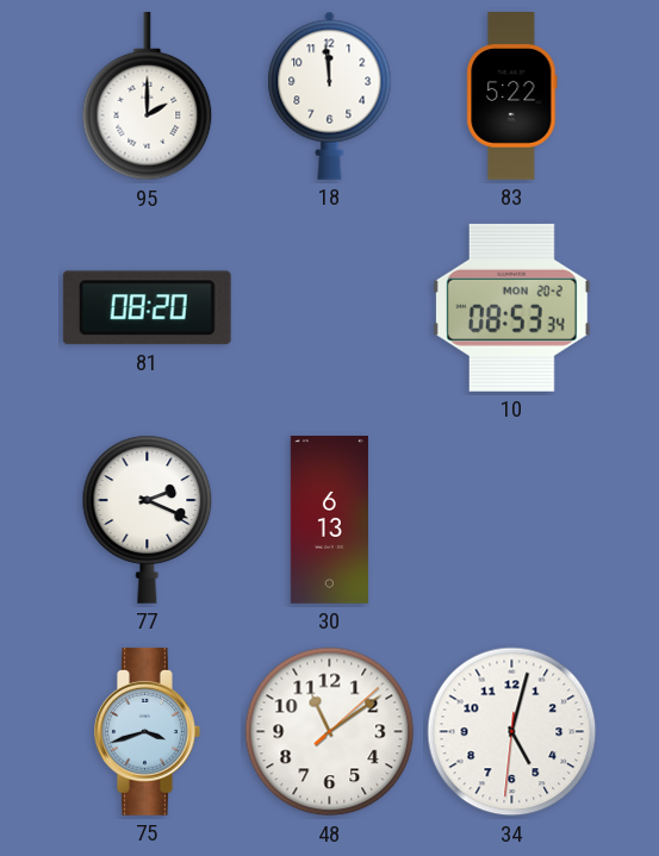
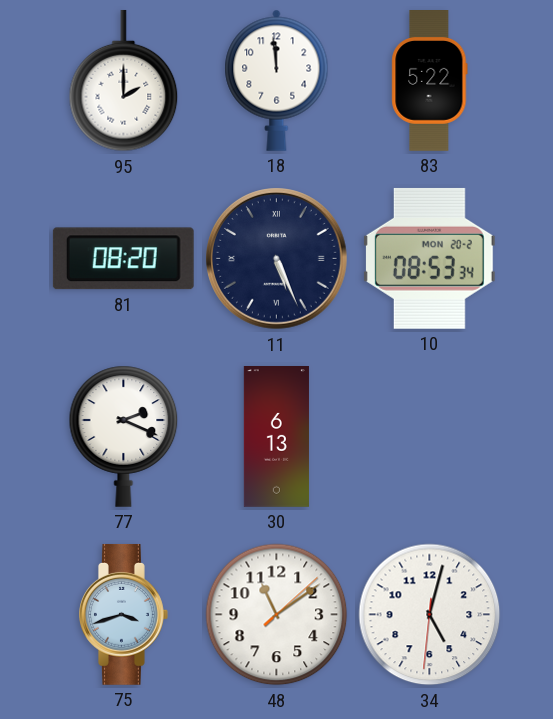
11: none -> 5:26
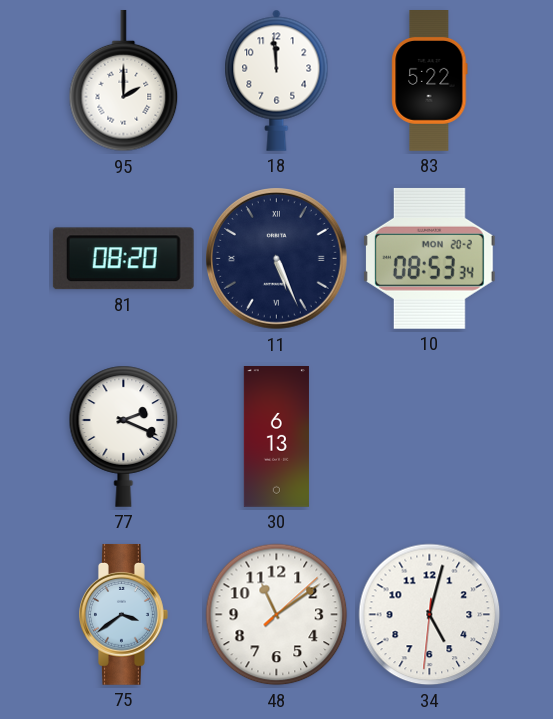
75: 3:42 -> 3:39
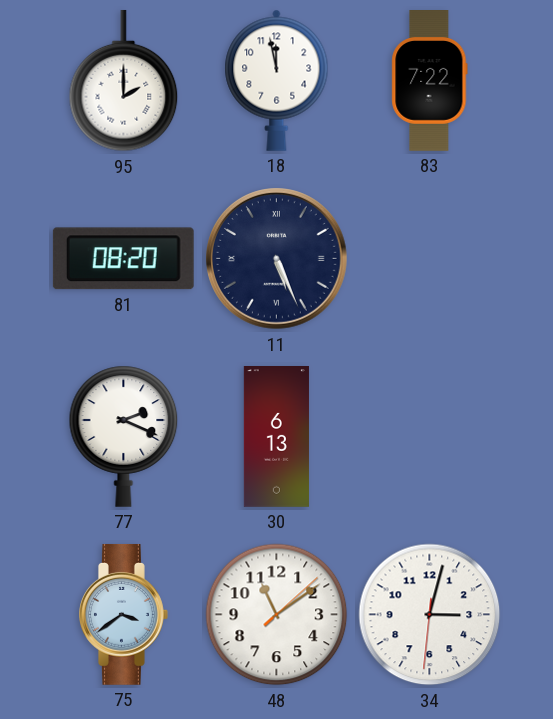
18: 11:59 -> 11:58
83: 5:22 -> 7:22
10: 08:53 -> none
34: 5:02 -> 3:02
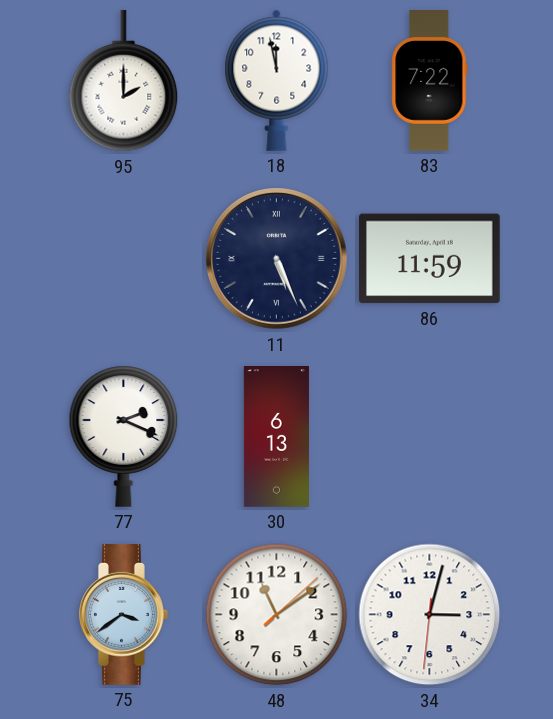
81: 08:20 -> none
86: none -> 11:59
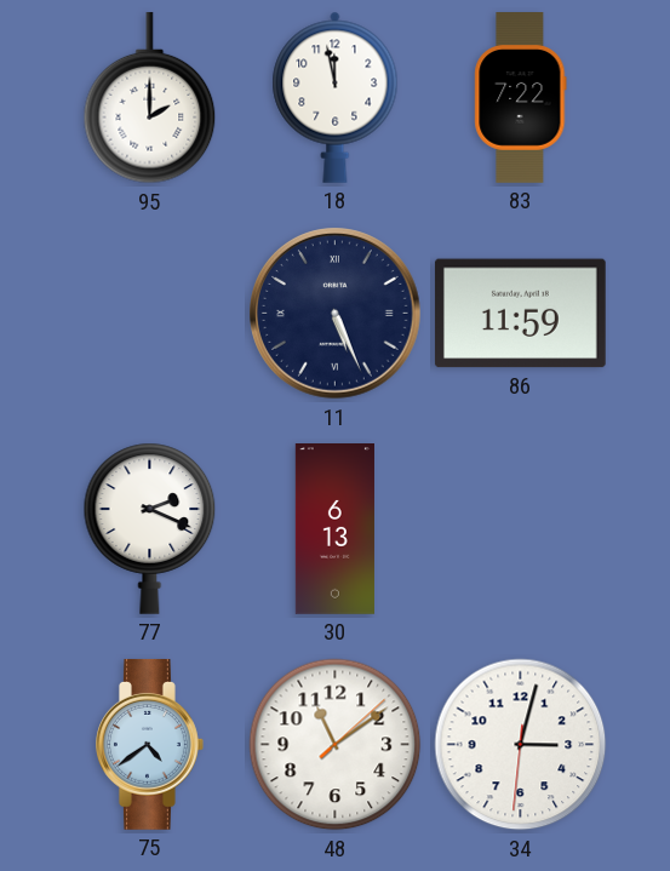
75: 3:39 -> 4:39
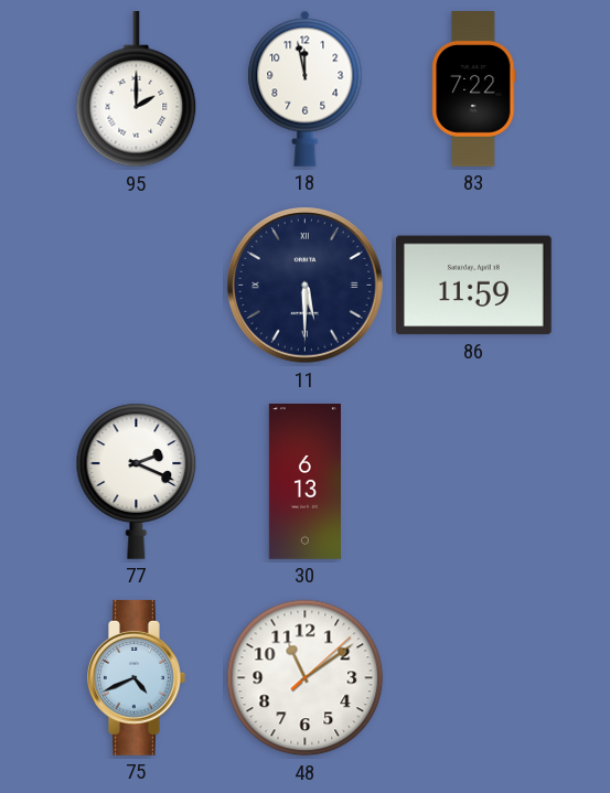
11: 5:26 -> 5:30
75: 4:39 -> 4:41
34: 3:02 -> none
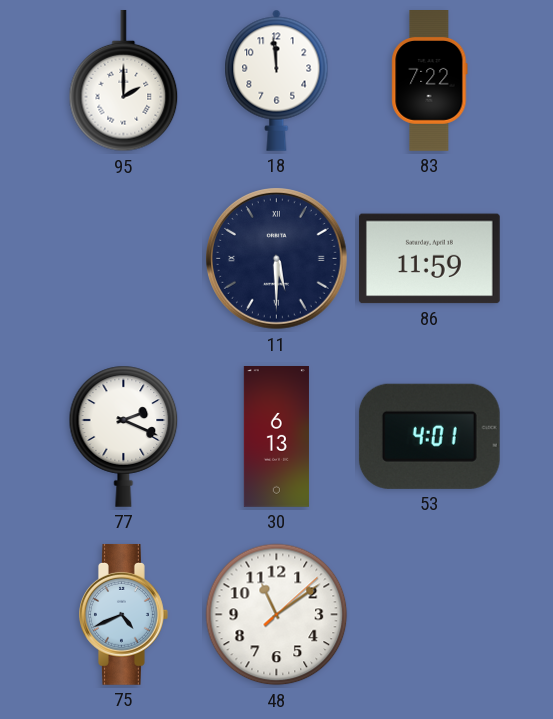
18: 11:58 -> 11:59
53: none -> 4:01
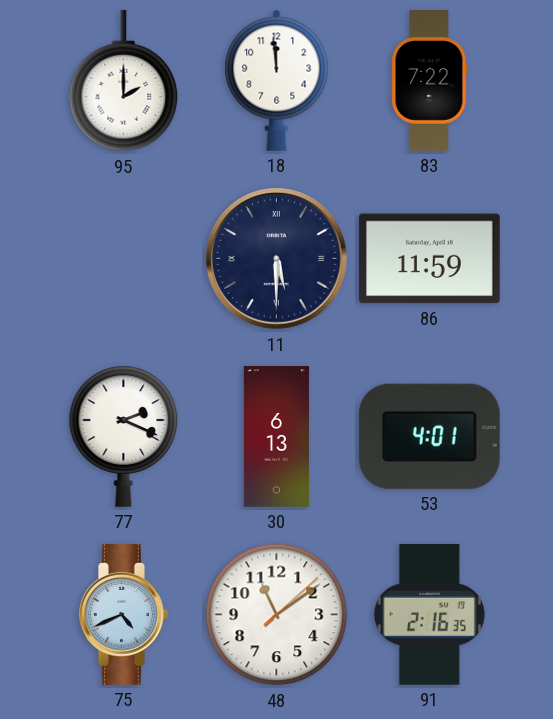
91: none -> 2:16
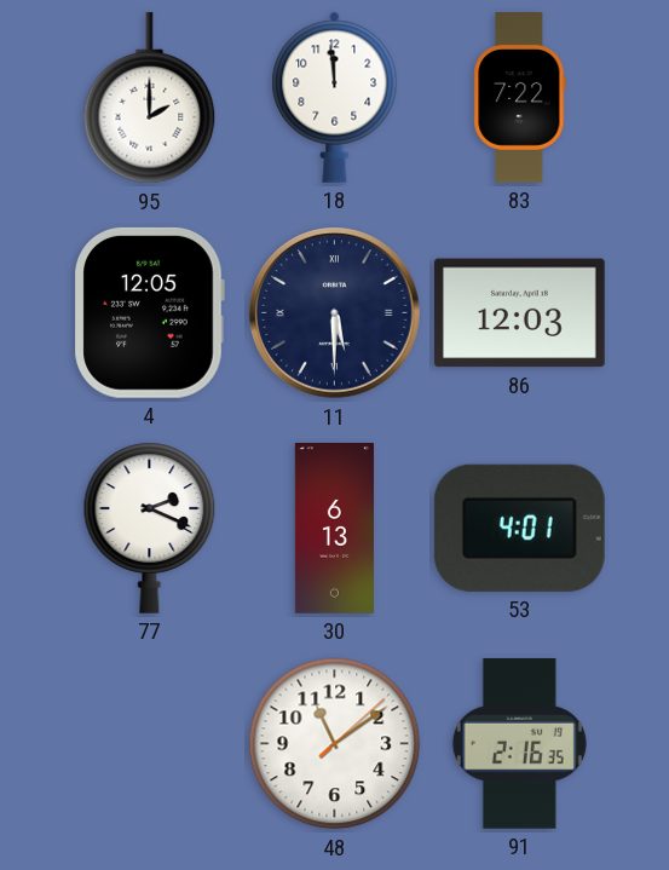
4: none -> 12:05
86: 11:59 -> 12:03
75: 4:41 -> none
